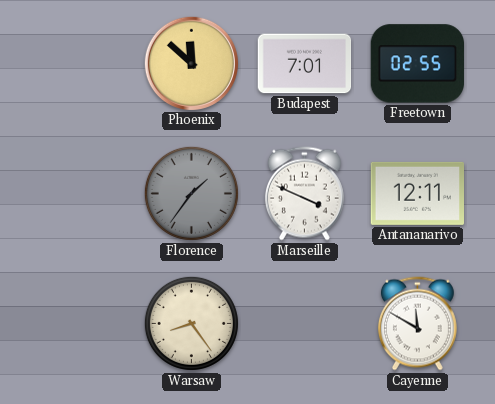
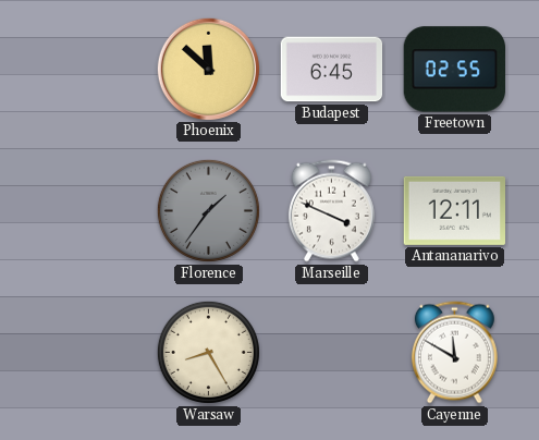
Budapest: 7:01 -> 6:45
Warsaw: 8:24 -> 8:25
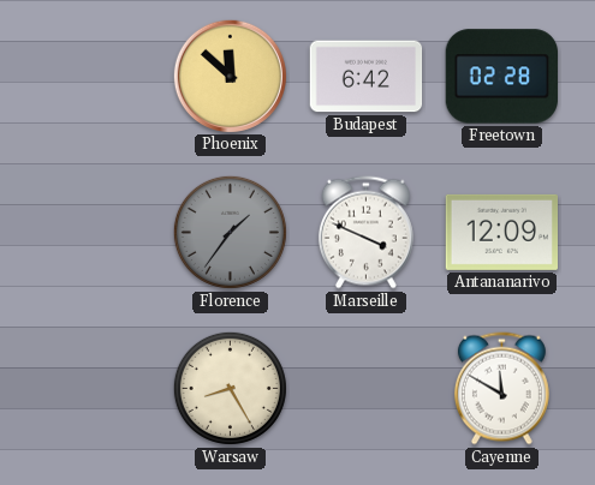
Budapest: 6:45 -> 6:42
Freetown: 02:55 -> 02:28
Antananarivo: 12:11 -> 12:09
